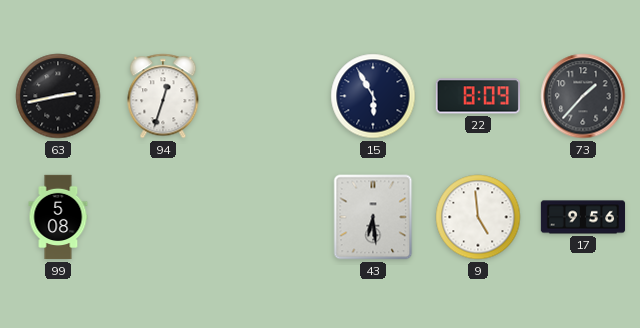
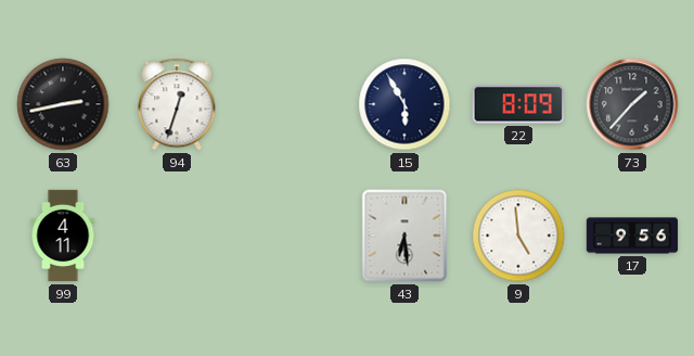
99: 5:08 -> 4:11
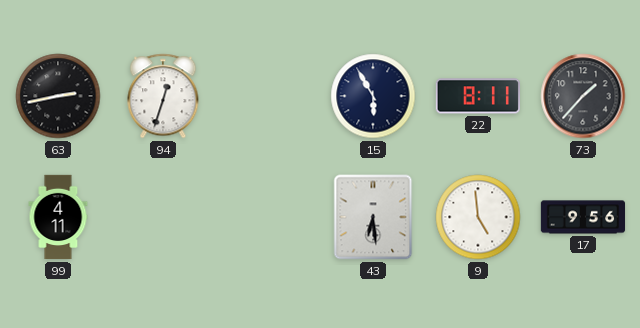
22: 8:09 -> 8:11
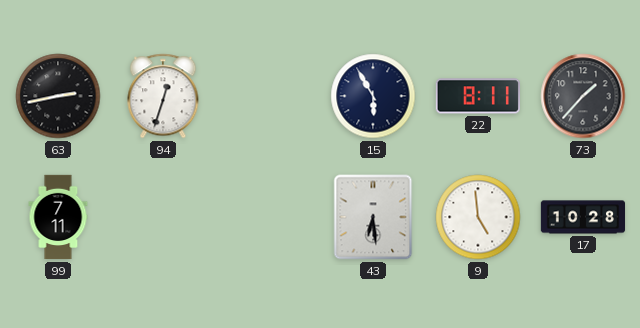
99: 4:11 -> 7:11
17: 9:56 -> 10:28
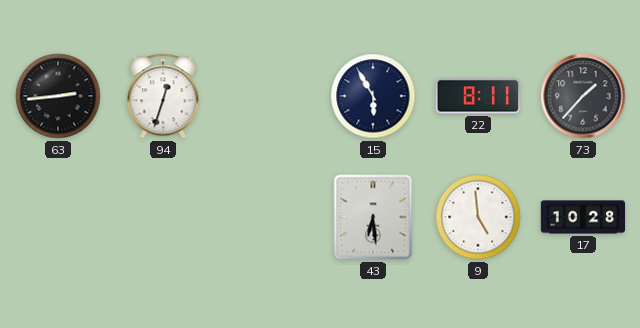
63: 2:43 -> 2:44
99: 7:11 -> none
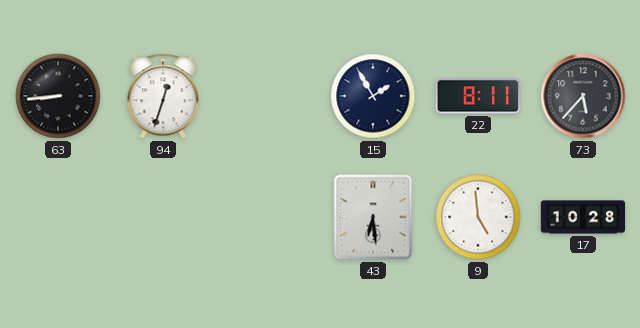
63: 2:44 -> 8:44
15: 5:55 -> 1:55
73: 1:37 -> 5:37
